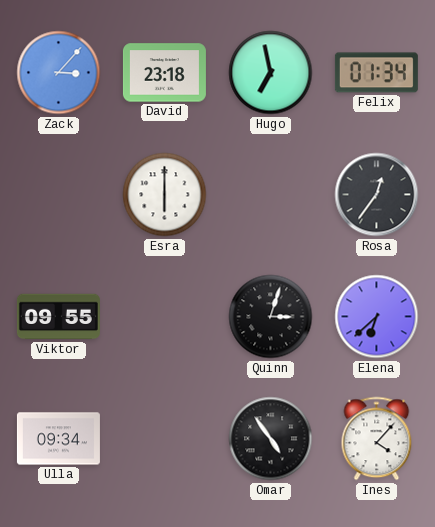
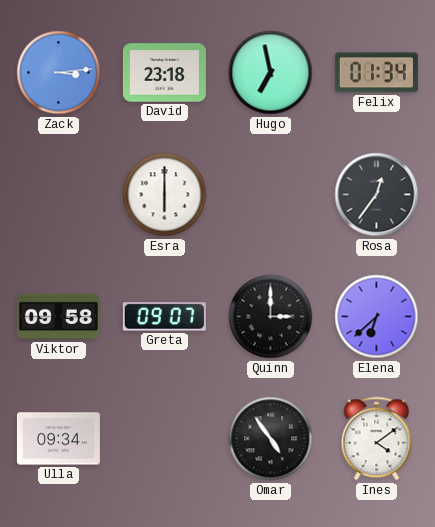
Zack: 3:07 -> 3:14
Viktor: 09:55 -> 09:58
Greta: none -> 09:07
Quinn: 3:03 -> 3:00
Ines: 4:07 -> 4:09
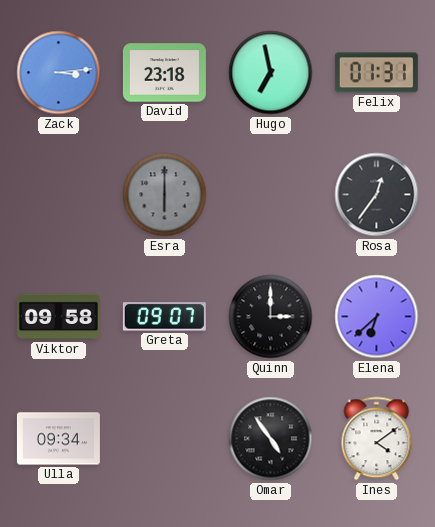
Felix: 01:34 -> 01:31
Esra dial: white -> grey
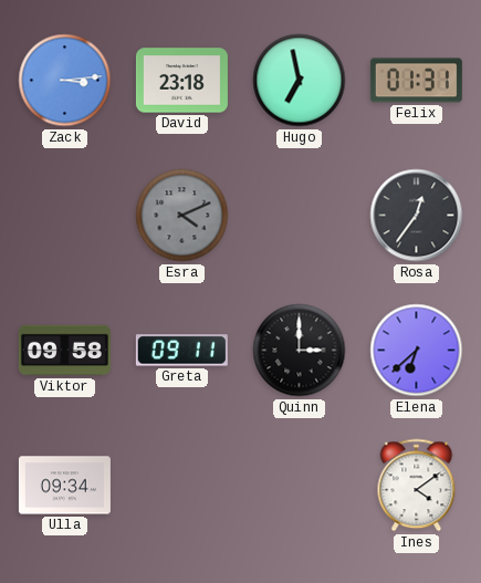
Esra: 6:00 -> 4:11
Greta: 09:07 -> 09:11
Omar: 4:54 -> none
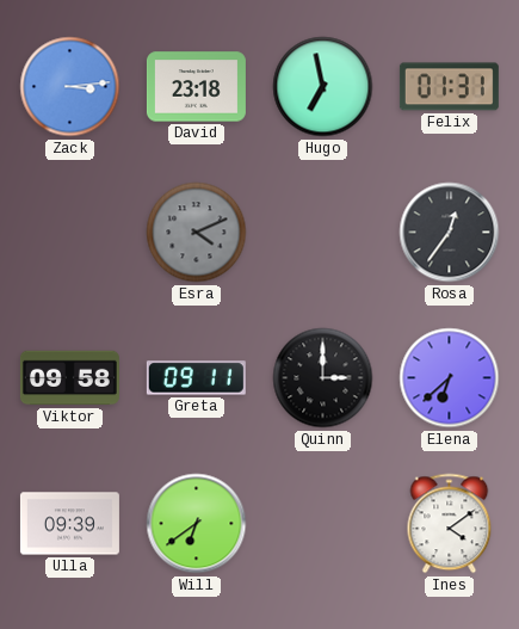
Ulla: 09:34 -> 09:39
Will: none -> 6:39
